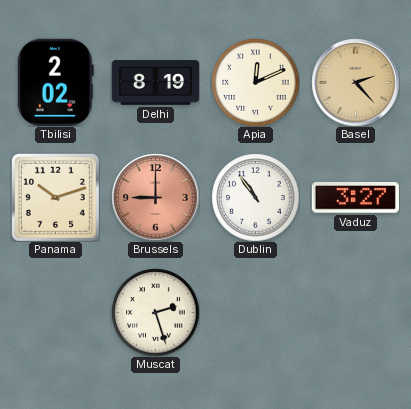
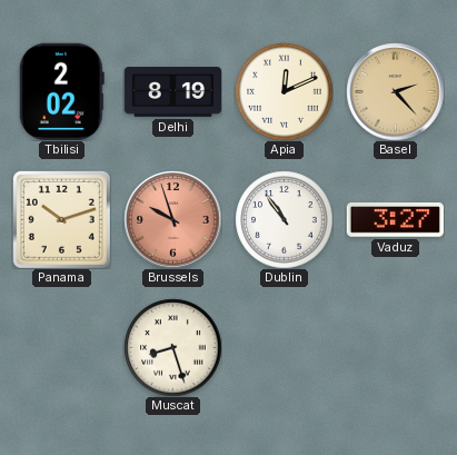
Brussels: 9:00 -> 9:57
Muscat: 2:27 -> 8:27
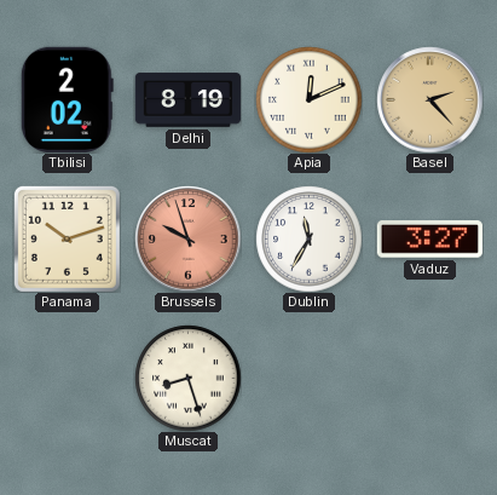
Dublin: 10:54 -> 11:35
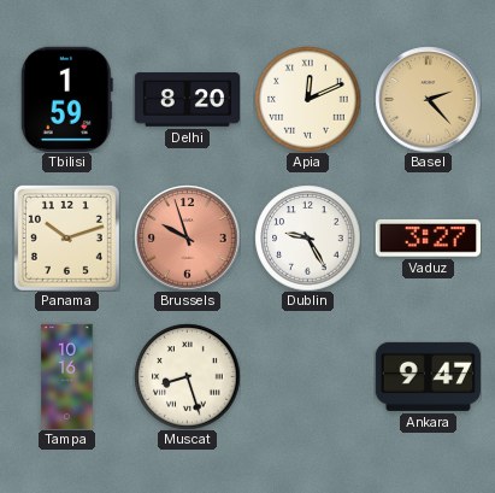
Tbilisi: 2:02 -> 1:59
Delhi: 8:19 -> 8:20
Dublin: 11:35 -> 9:25
Tampa: none -> 10:16
Ankara: none -> 9:47
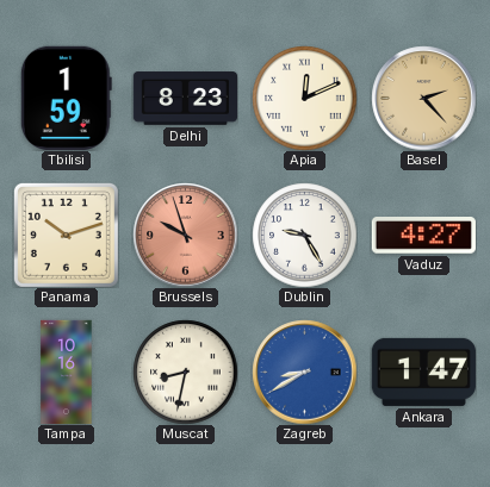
Delhi: 8:20 -> 8:23
Vaduz: 3:27 -> 4:27
Muscat: 8:27 -> 8:32
Zagreb: none -> 8:40
Ankara: 9:47 -> 1:47
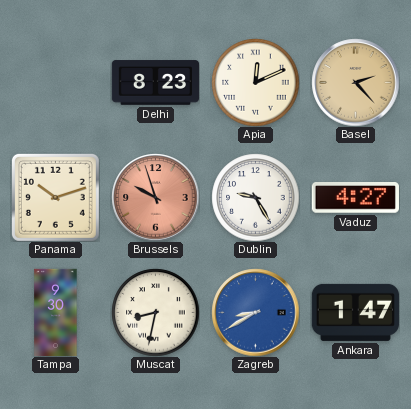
Tbilisi: 1:59 -> none
Tampa: 10:16 -> 9:30
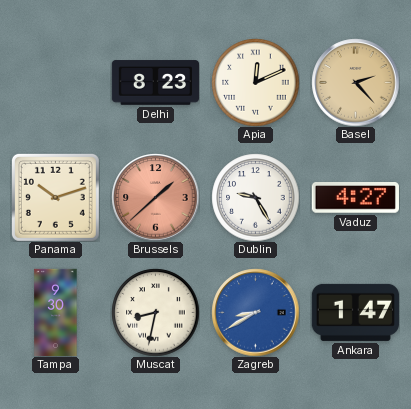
Brussels: 9:57 -> 1:38
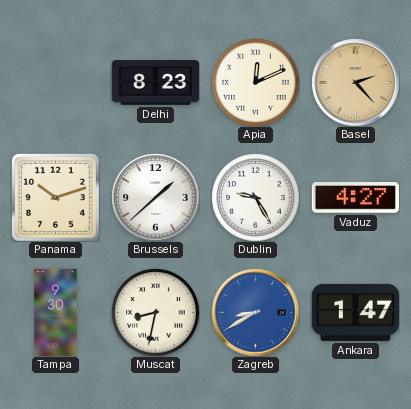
Brussels dial: salmon -> white
